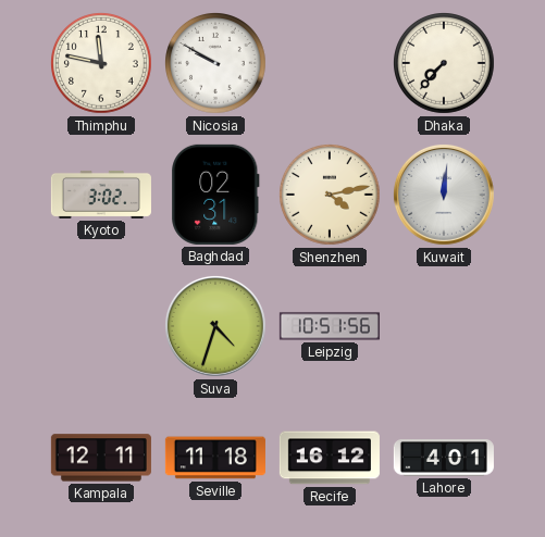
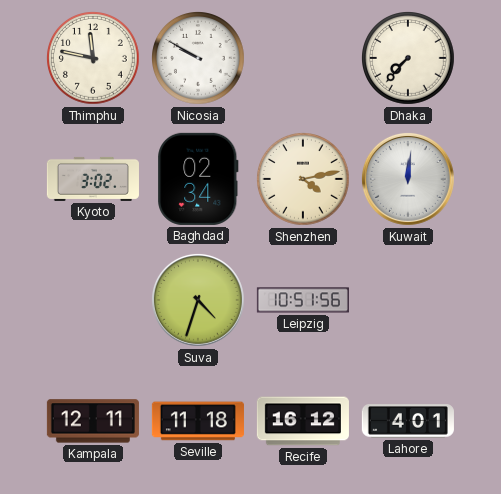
Baghdad: 02:31 -> 02:34
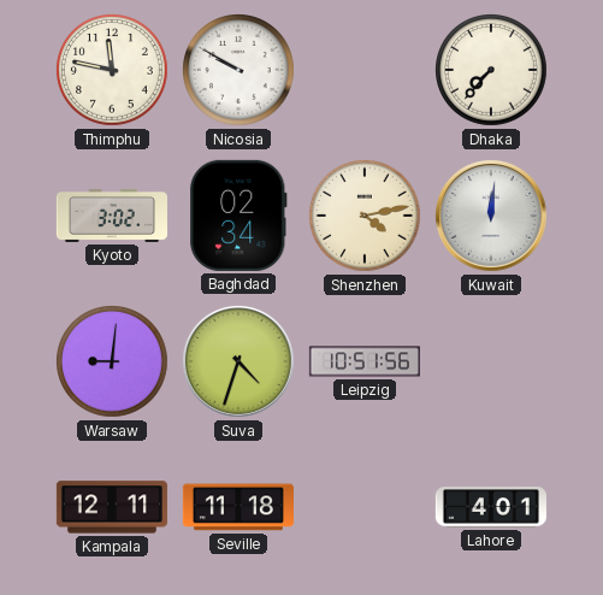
Warsaw: none -> 9:01
Recife: 16:12 -> none
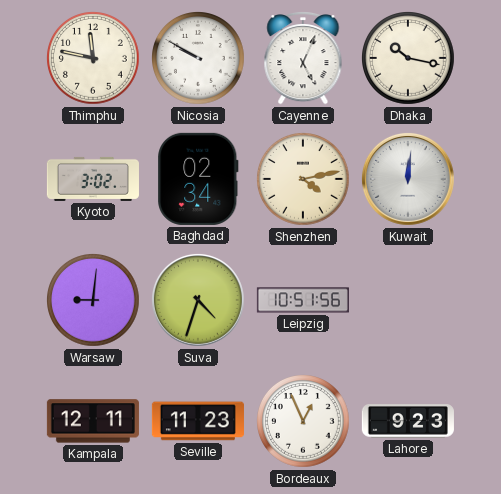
Cayenne: none -> 5:04
Dhaka: 7:37 -> 10:17
Seville: 11:18 -> 11:23
Bordeaux: none -> 12:56
Lahore: 4:01 -> 9:23
